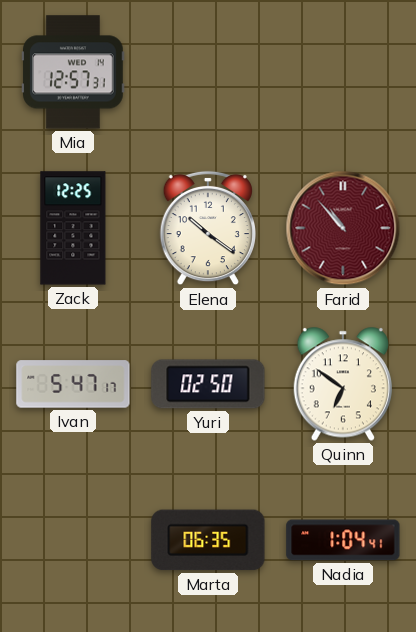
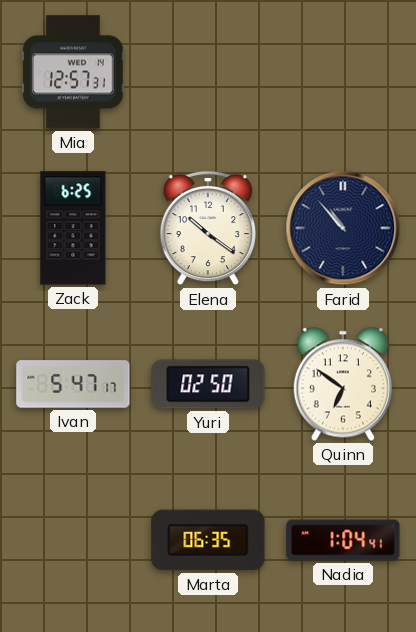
Zack: 12:25 -> 6:25
Farid dial: burgundy -> navy
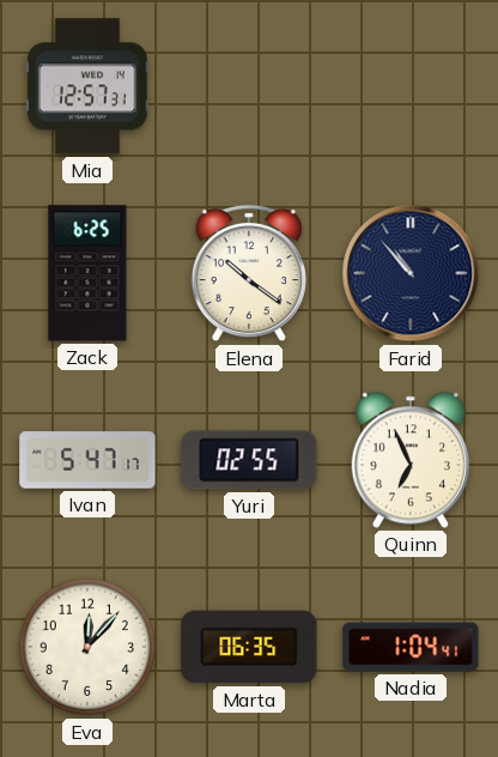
Yuri: 02:50 -> 02:55
Quinn: 6:51 -> 6:56
Eva: none -> 12:07
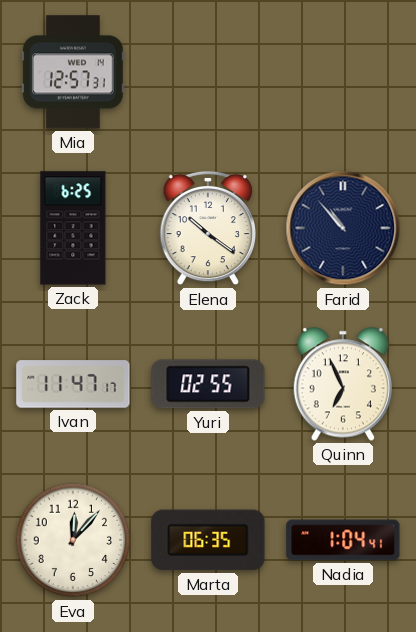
Ivan: 5:47 -> 11:47
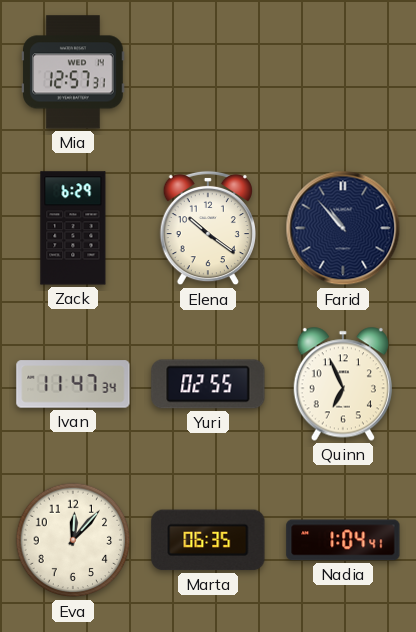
Zack: 6:25 -> 6:29
Ivan: 11:47:17 -> 11:47:34
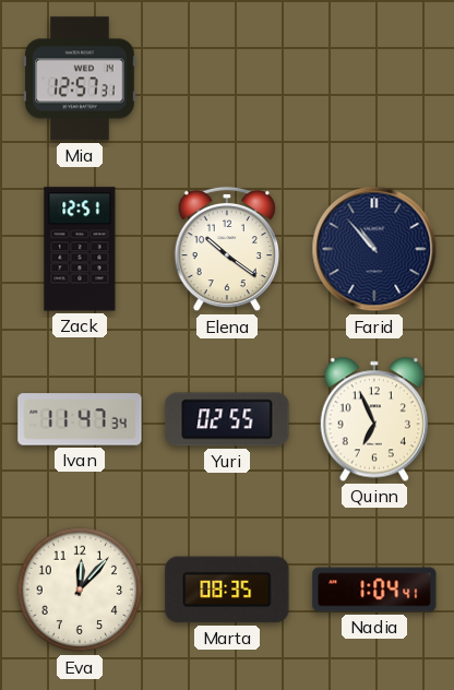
Zack: 6:29 -> 12:51
Marta: 06:35 -> 08:35
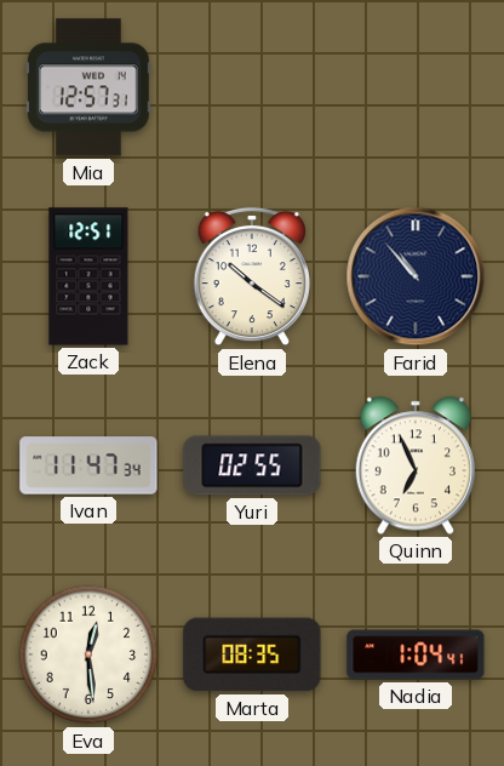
Eva: 12:07 -> 12:29
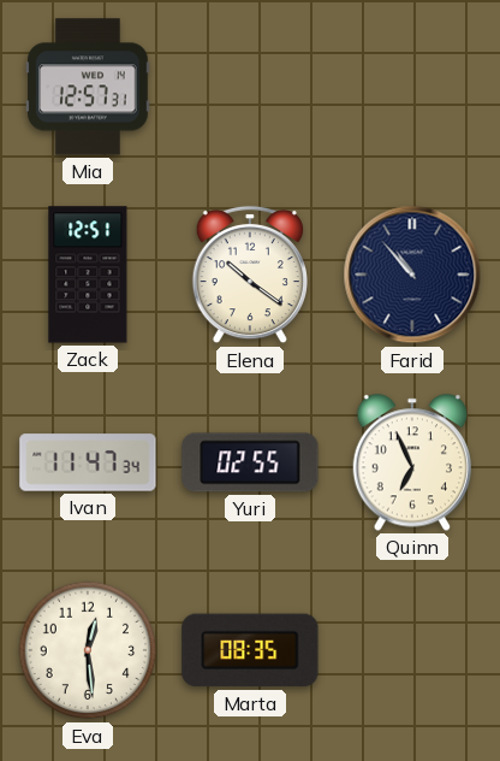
Nadia: 1:04 -> none
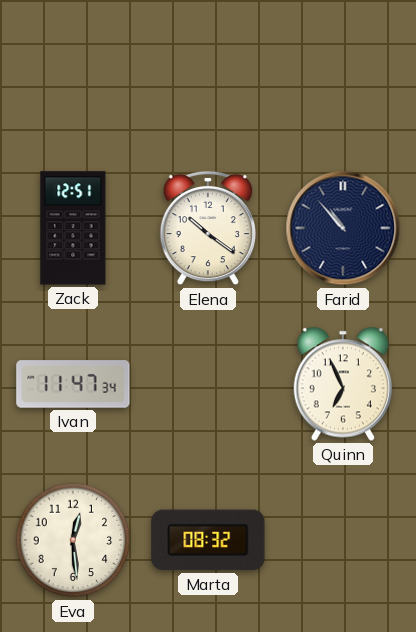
Mia: 12:57 -> none
Yuri: 02:55 -> none
Marta: 08:35 -> 08:32
